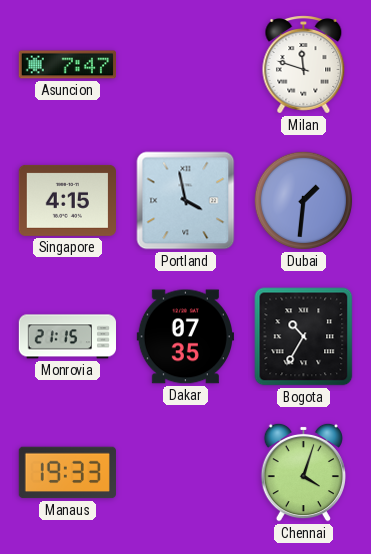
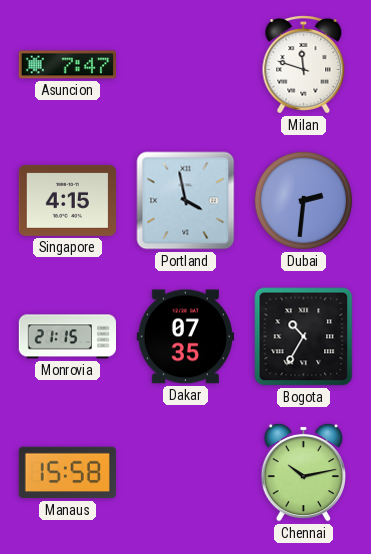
Dubai: 1:31 -> 2:31
Manaus: 19:33 -> 15:58
Chennai: 4:03 -> 10:13
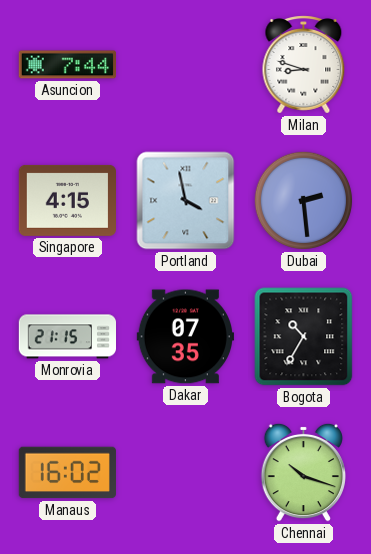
Asuncion: 7:47 -> 7:44
Milan: 11:48 -> 8:48
Dubai: 2:31 -> 2:29
Manaus: 15:58 -> 16:02
Chennai: 10:13 -> 10:18
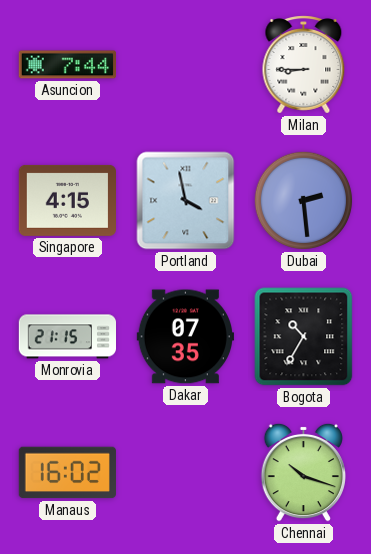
Milan: 8:48 -> 8:45
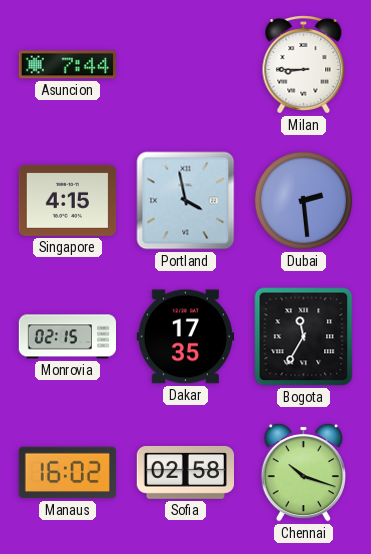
Monrovia: 21:15 -> 02:15
Dakar: 07:35 -> 17:35
Bogota: 10:35 -> 11:35
Sofia: none -> 02:58
